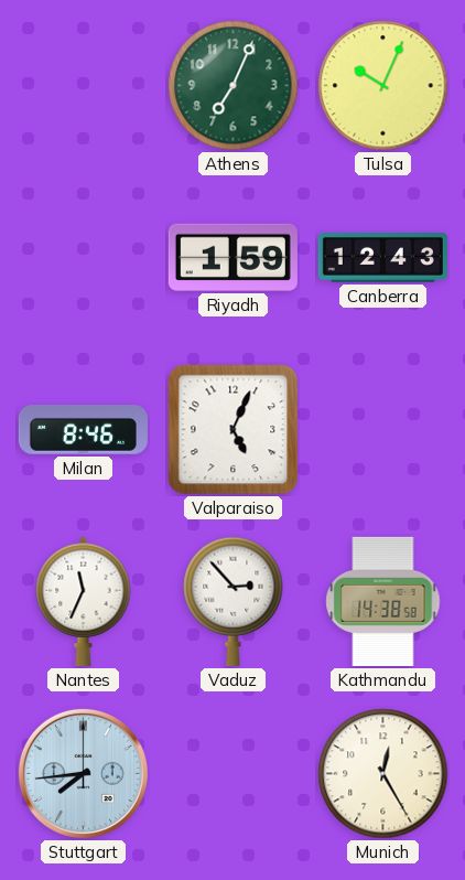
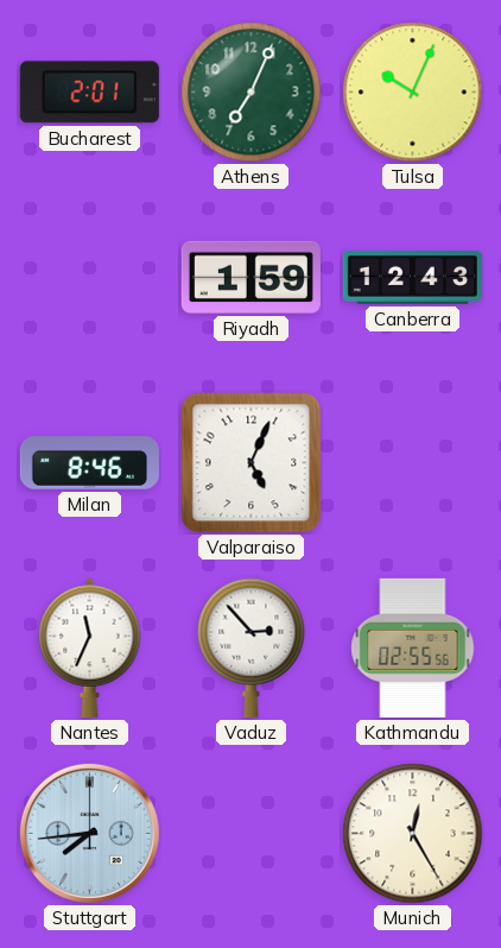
Bucharest: none -> 2:01
Kathmandu: 14:38 -> 02:55
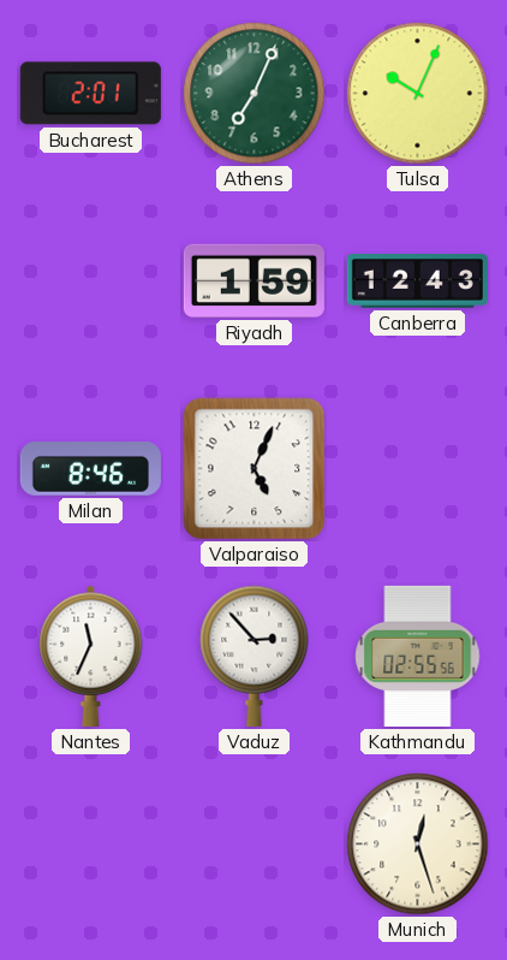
Stuttgart: 7:44 -> none
Munich: 12:25 -> 12:27
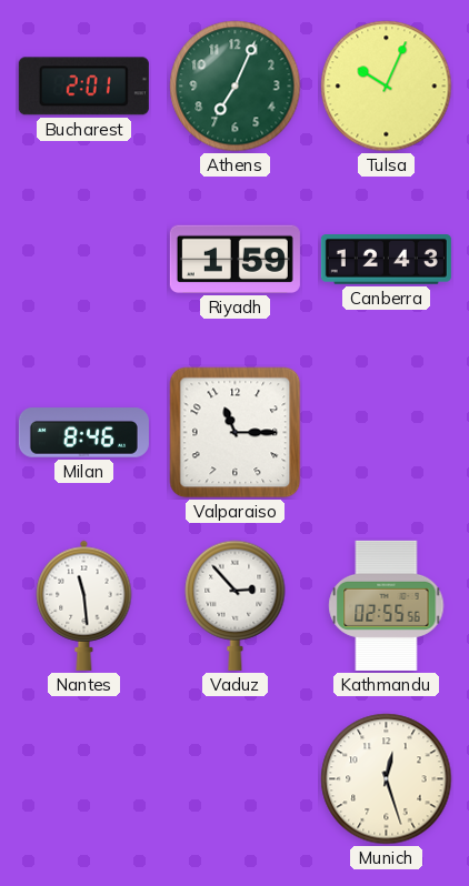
Valparaiso: 5:04 -> 11:15
Nantes: 11:34 -> 11:29
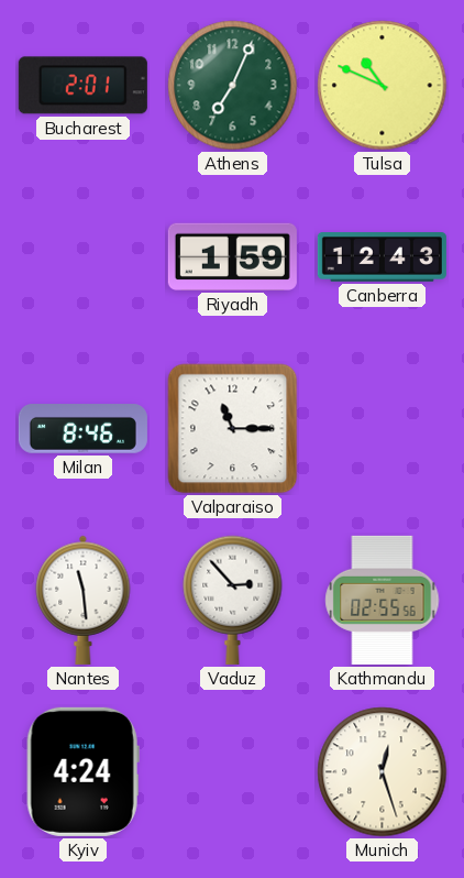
Tulsa: 10:04 -> 10:49
Kyiv: none -> 4:24
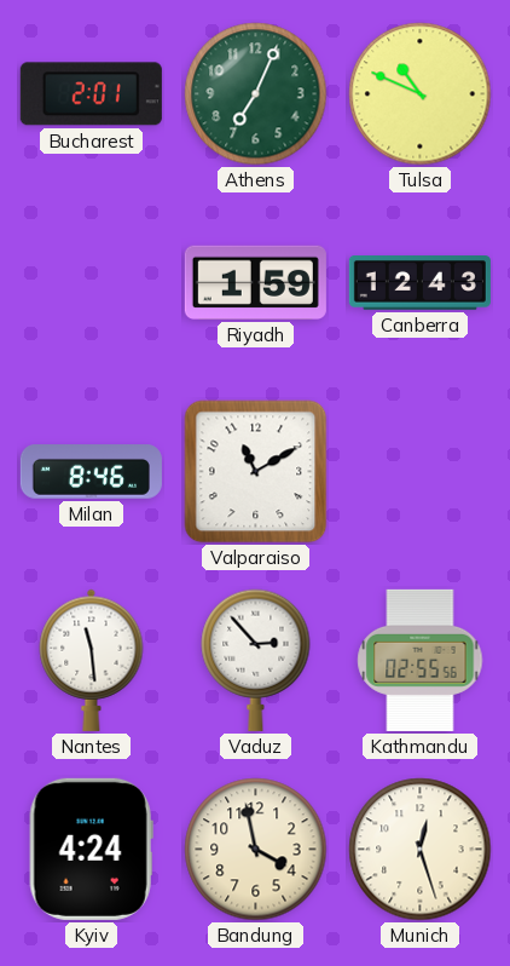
Valparaiso: 11:15 -> 11:10
Bandung: none -> 3:58
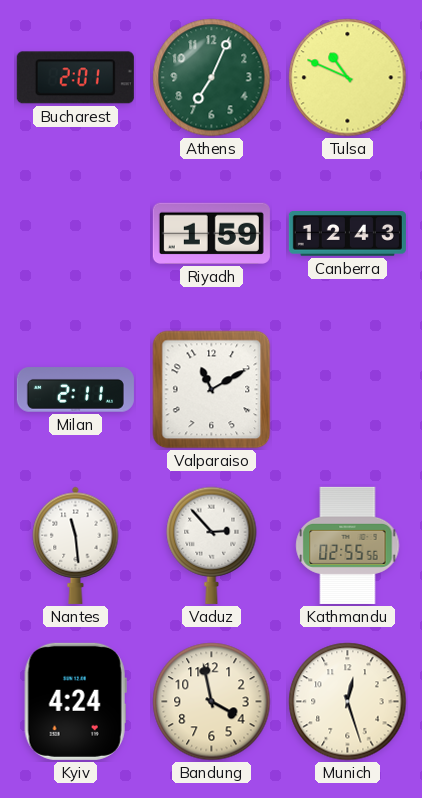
Milan: 8:46 -> 2:11
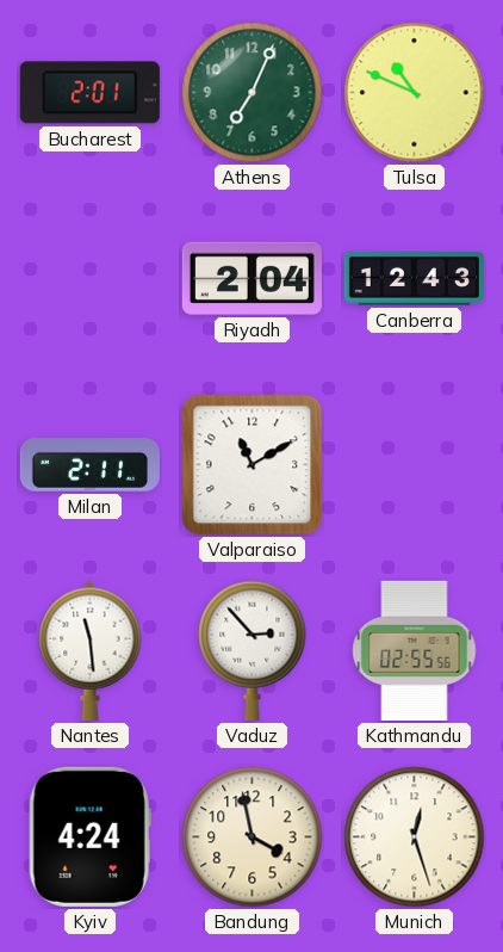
Riyadh: 1:59 -> 2:04
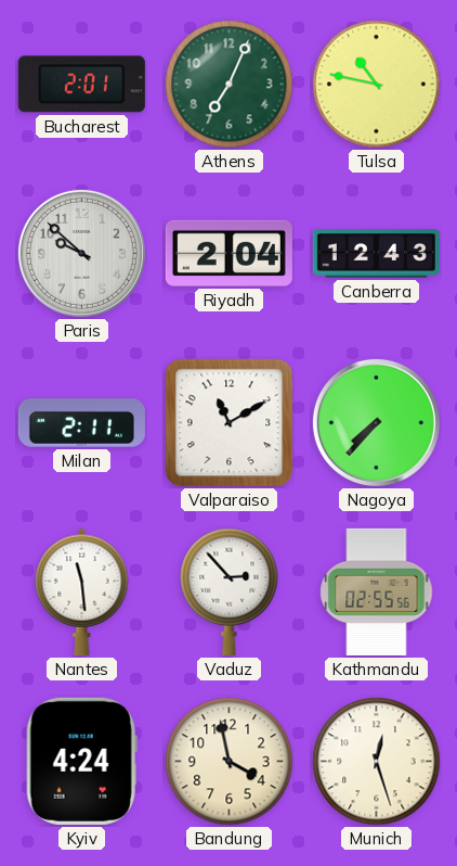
Tulsa: 10:49 -> 10:47
Paris: none -> 9:52
Nagoya: none -> 7:37
